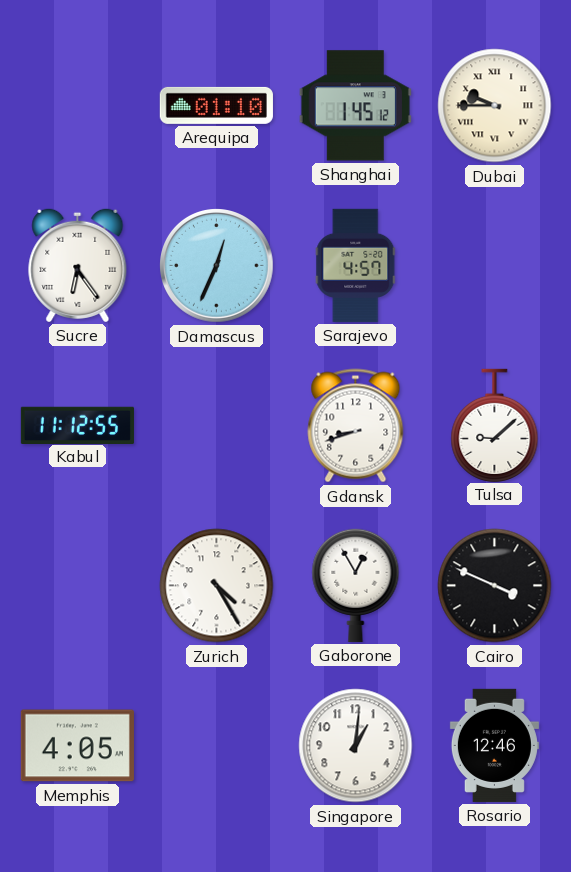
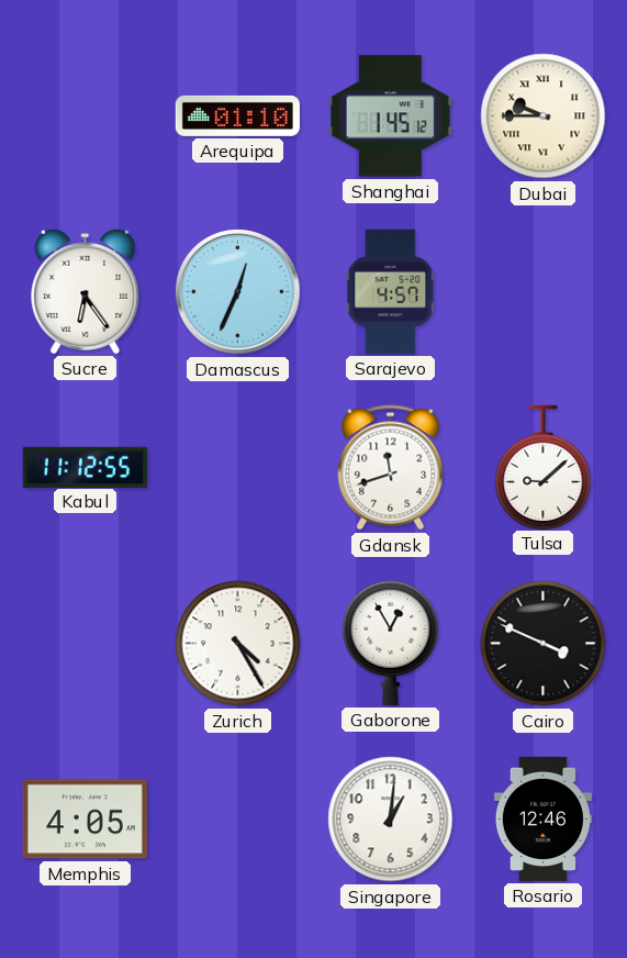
Gdansk: 8:42 -> 11:42
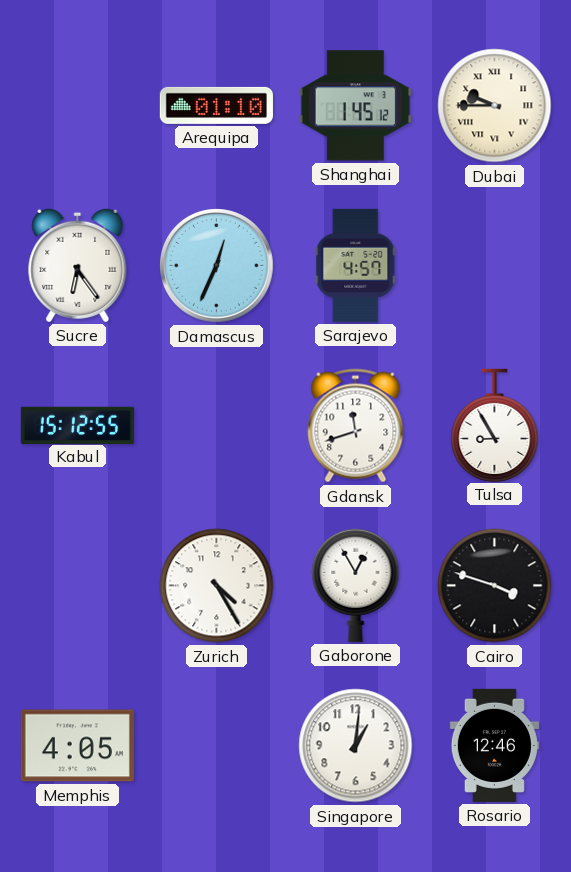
Kabul: 11:12 -> 15:12
Tulsa: 9:08 -> 8:55
Cairo: 3:49 -> 3:48
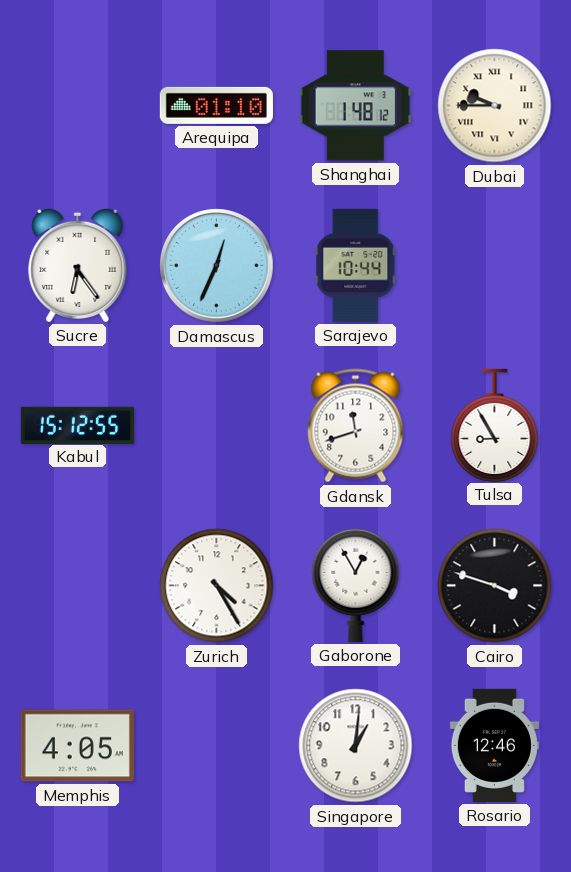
Shanghai: 1:45 -> 1:48
Sarajevo: 4:57 -> 10:44
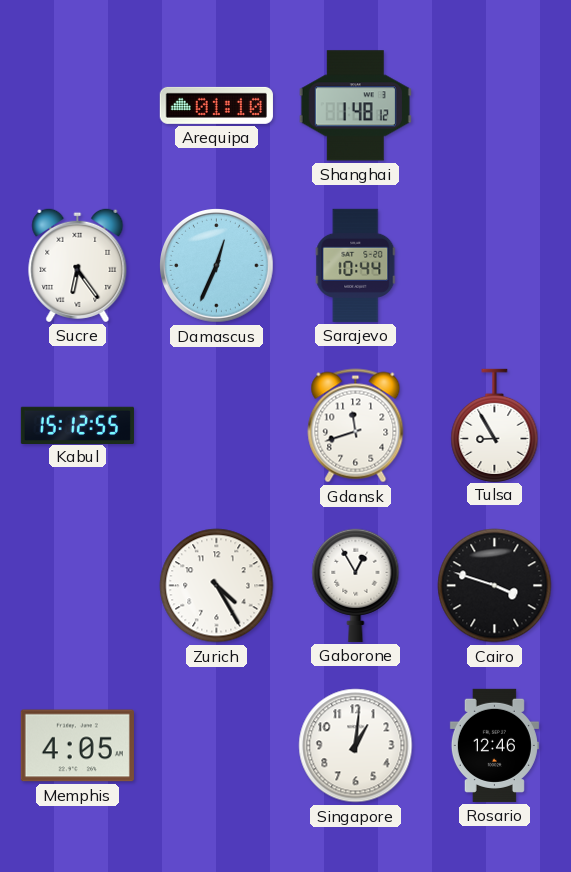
Dubai: 9:45 -> none
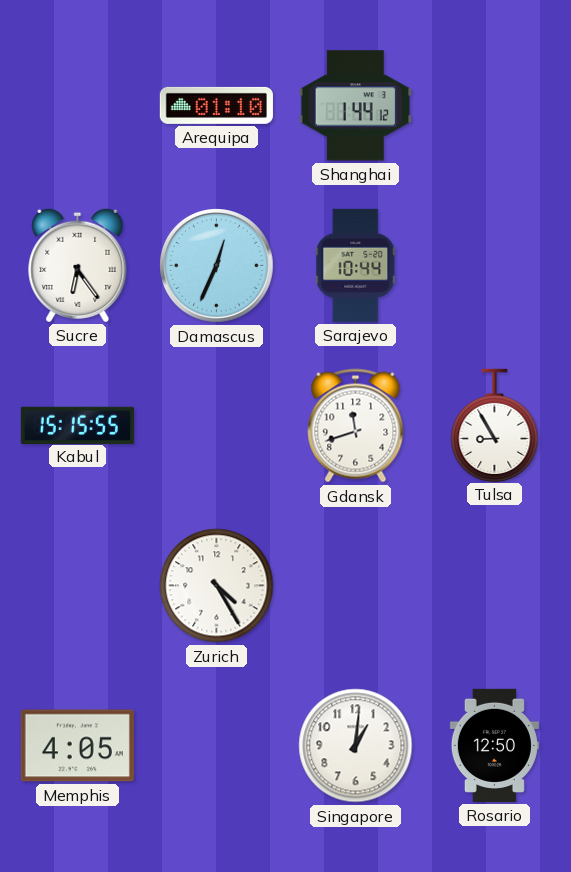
Shanghai: 1:48 -> 1:44
Kabul: 15:12 -> 15:15
Gaborone: 12:55 -> none
Cairo: 3:48 -> none
Rosario: 12:46 -> 12:50
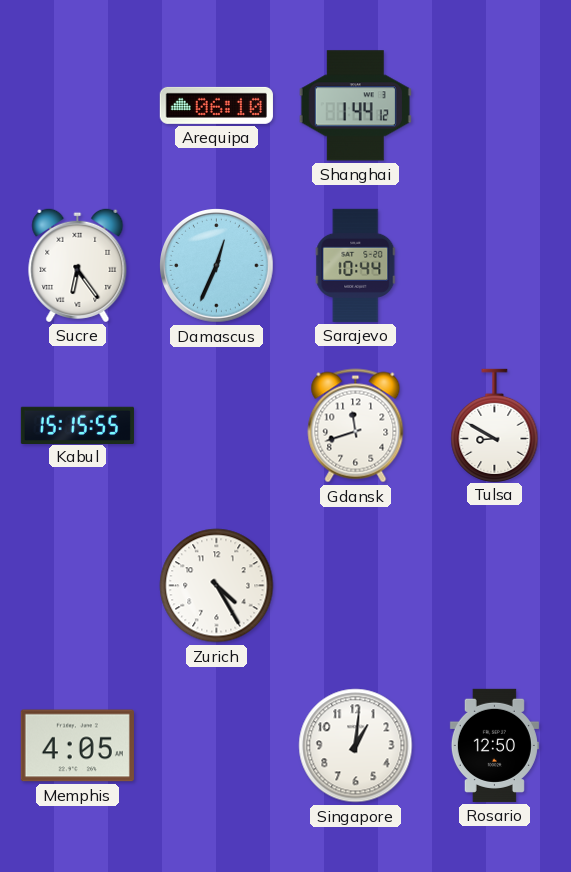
Arequipa: 01:10 -> 06:10
Tulsa: 8:55 -> 8:50
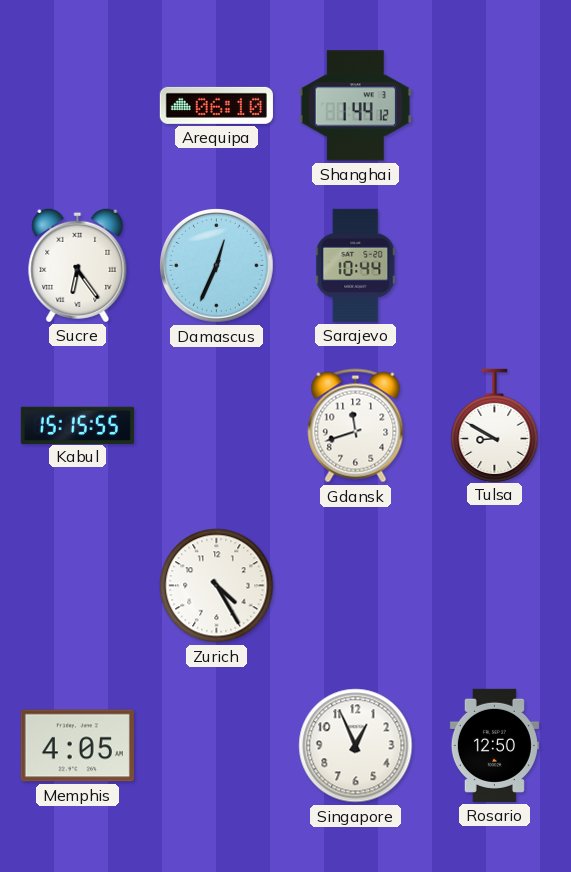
Singapore: 1:01 -> 12:56
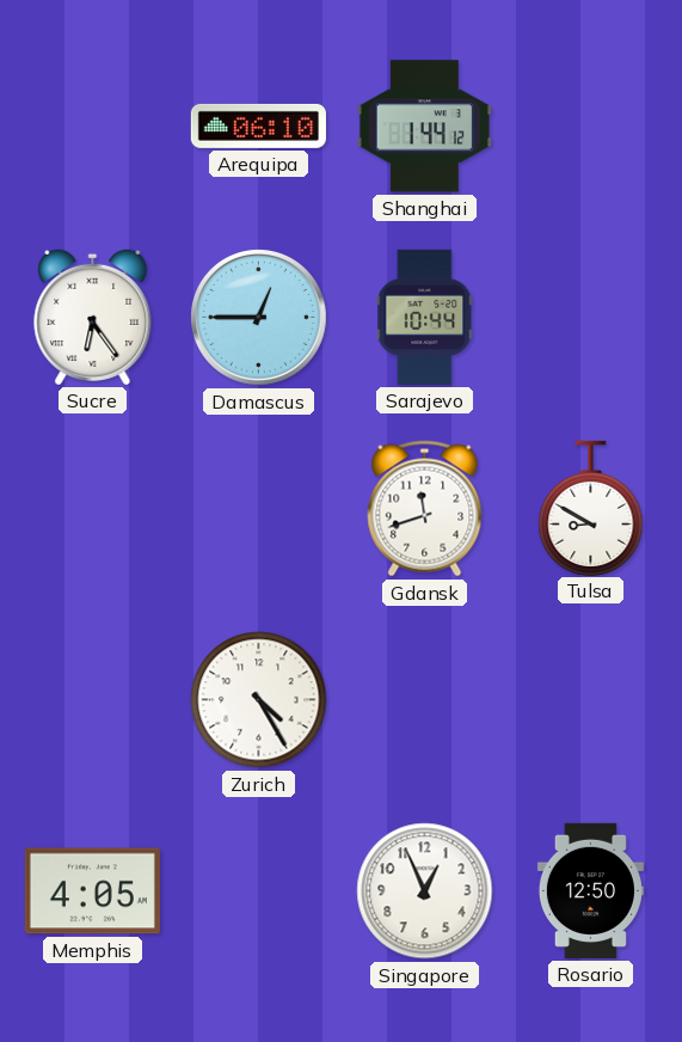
Damascus: 12:34 -> 12:45
Kabul: 15:15 -> none
